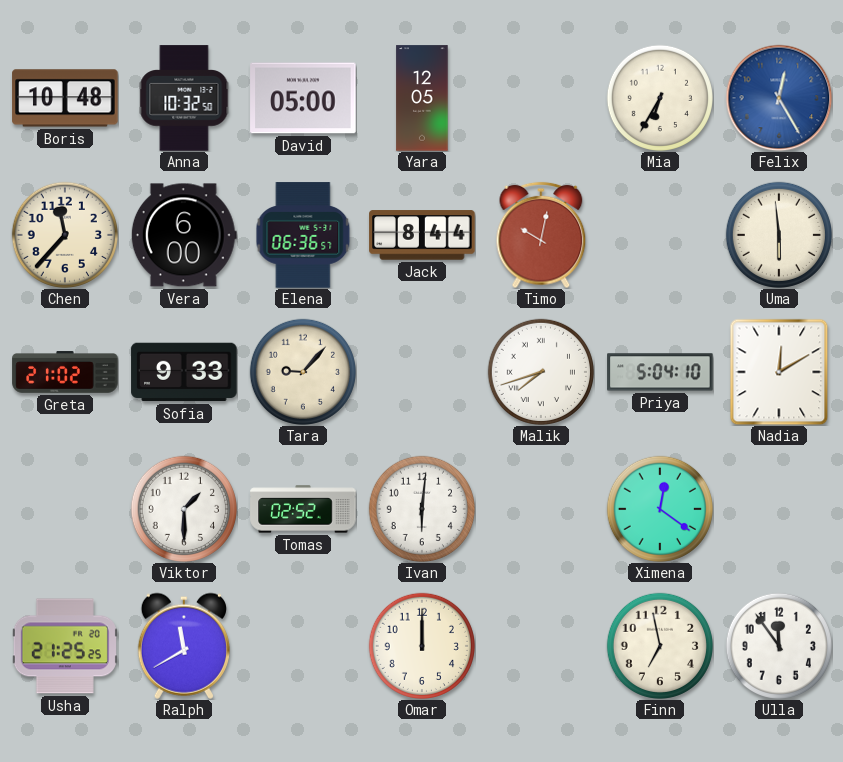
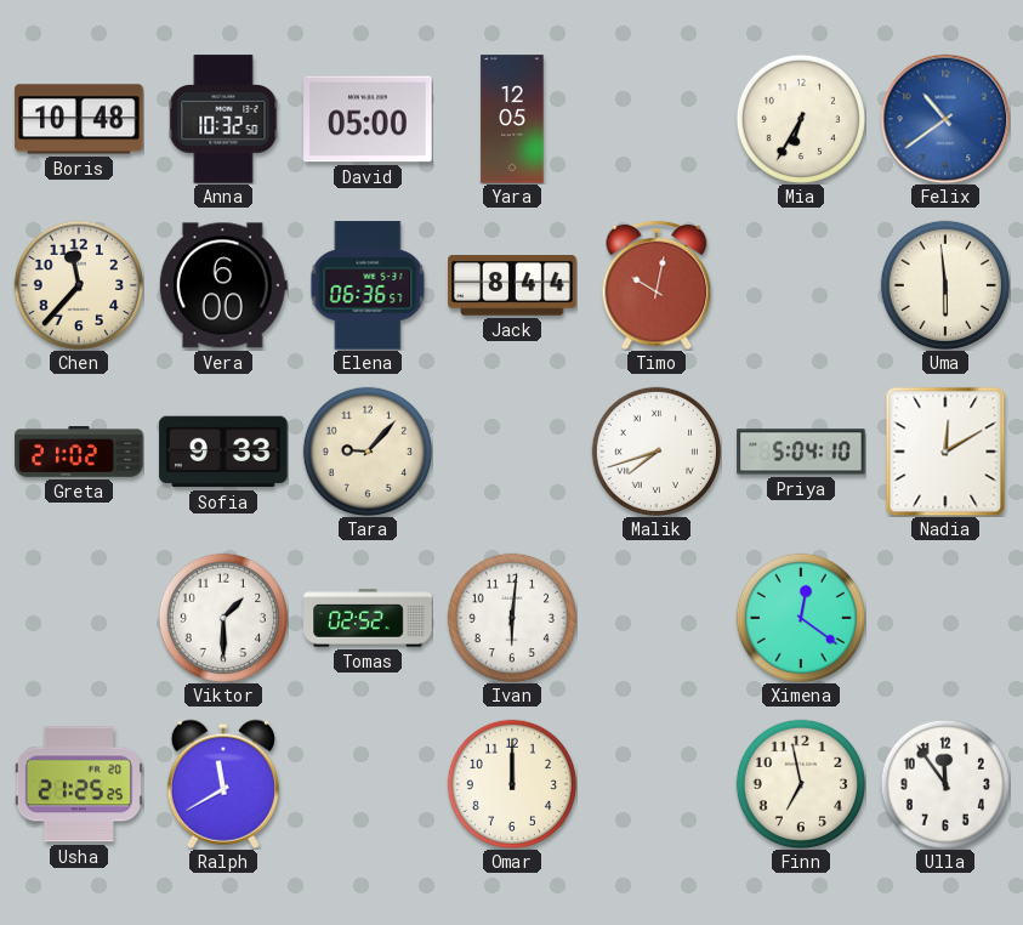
Felix: 12:25 -> 10:39
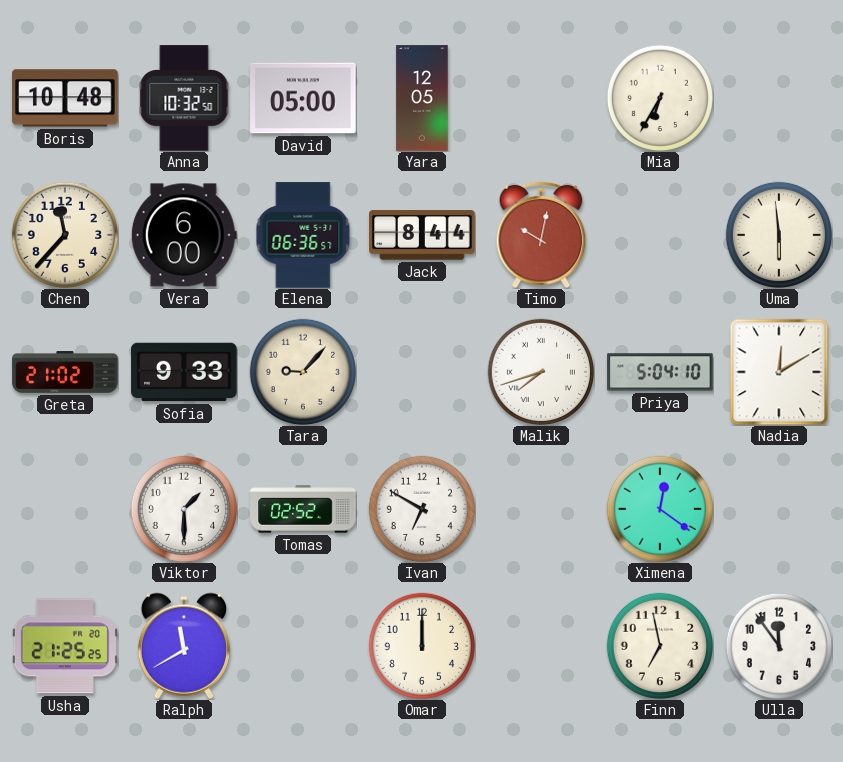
Felix: 10:39 -> none
Ivan: 6:01 -> 6:50
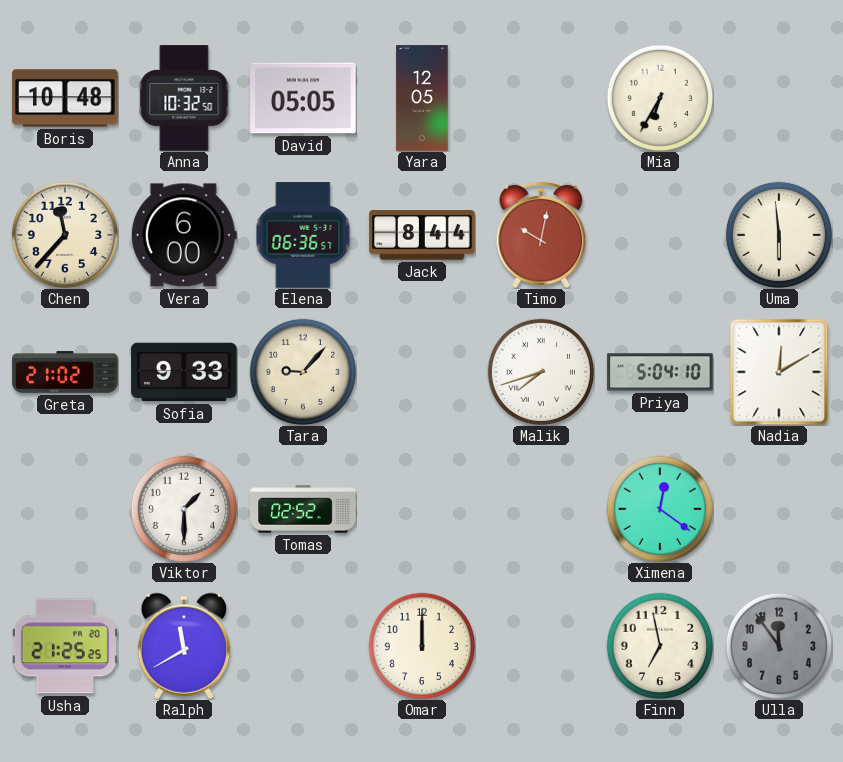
David: 05:00 -> 05:05
Ivan: 6:50 -> none
Ulla dial: white -> grey
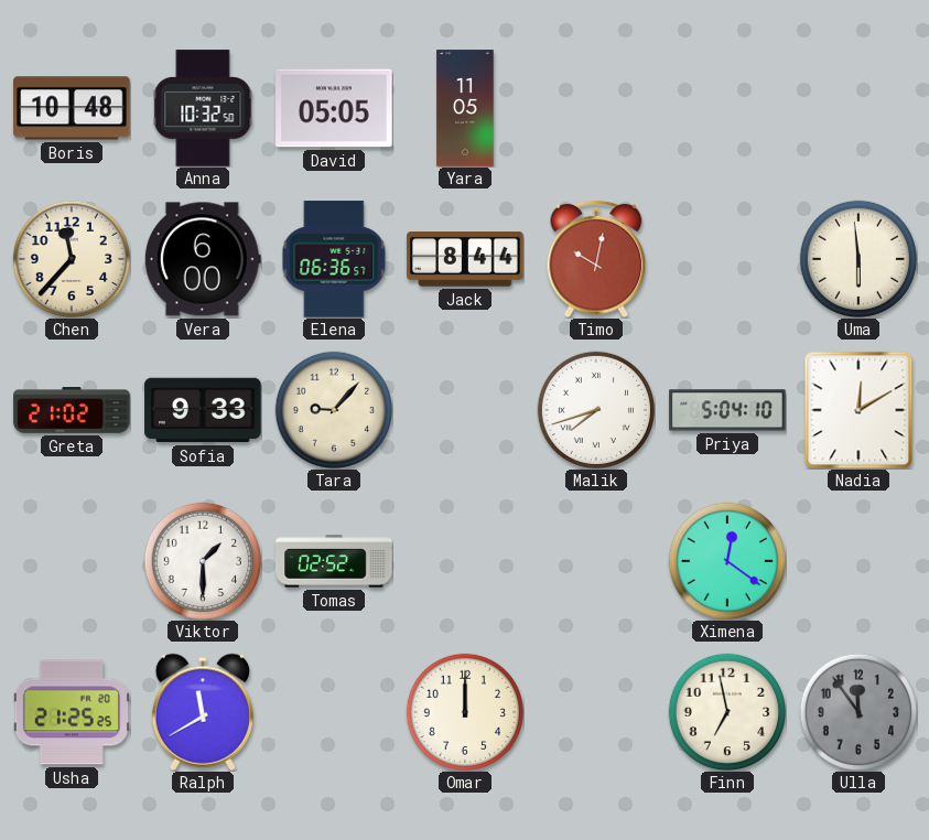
Yara: 12:05 -> 11:05
Mia: 6:35 -> none
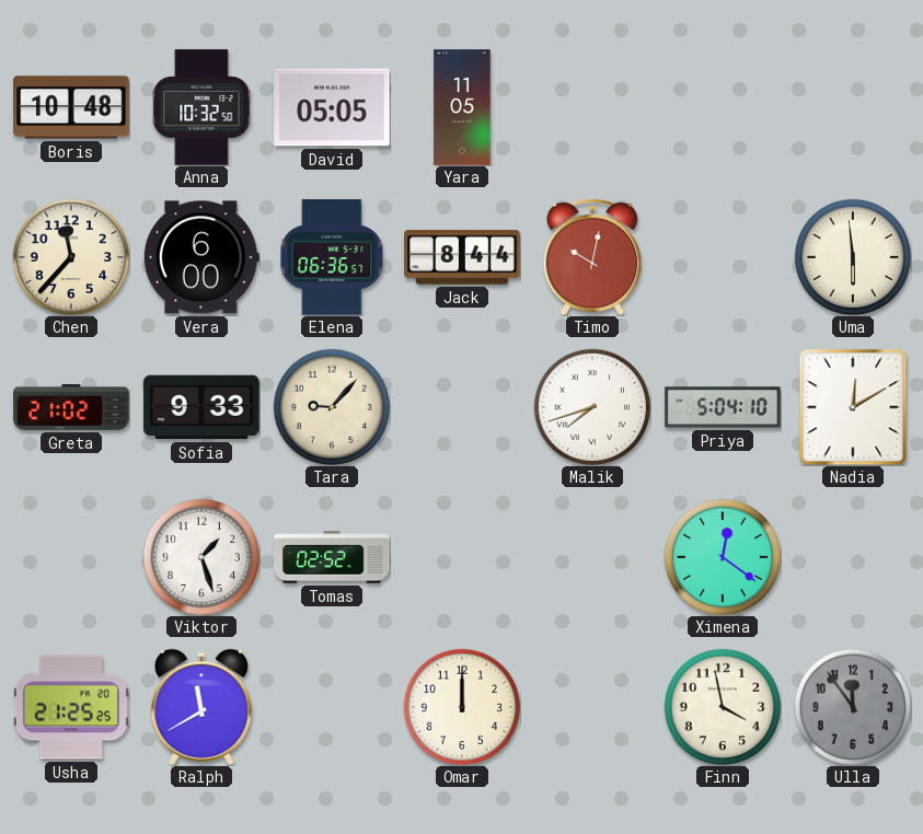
Viktor: 1:30 -> 1:27
Finn: 6:58 -> 3:58
